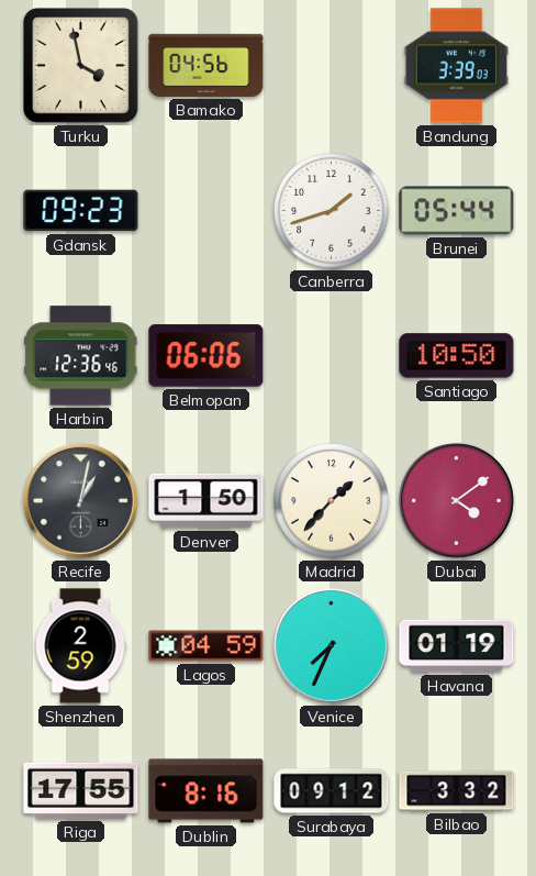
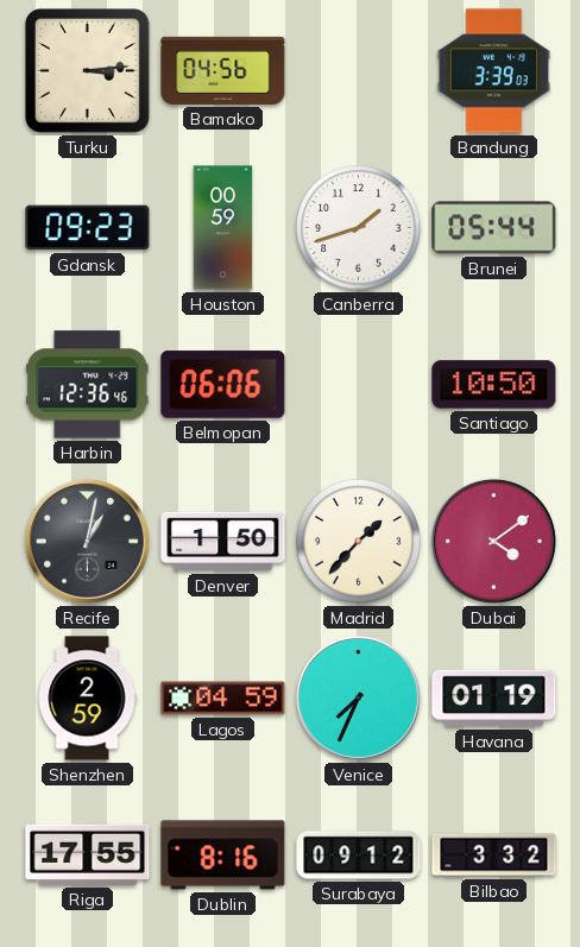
Turku: 3:58 -> 3:14
Houston: none -> 00:59
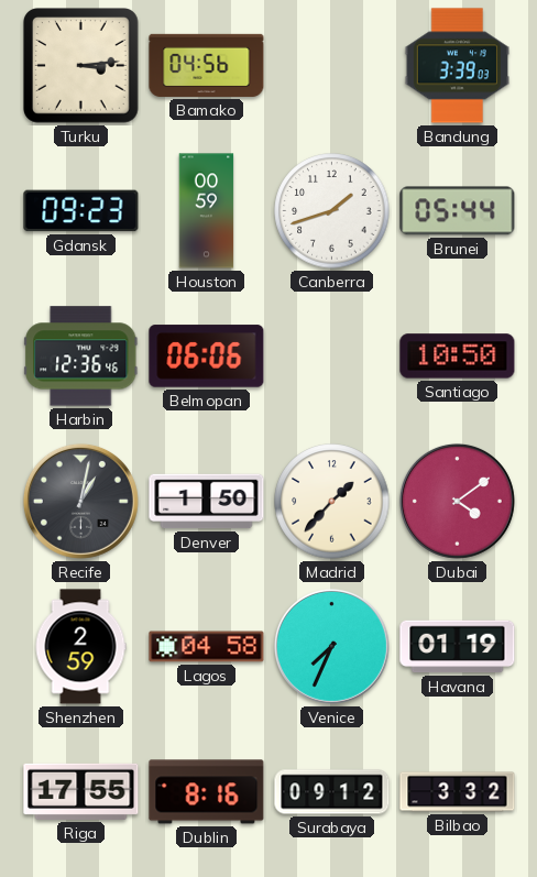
Lagos: 04:59 -> 04:58
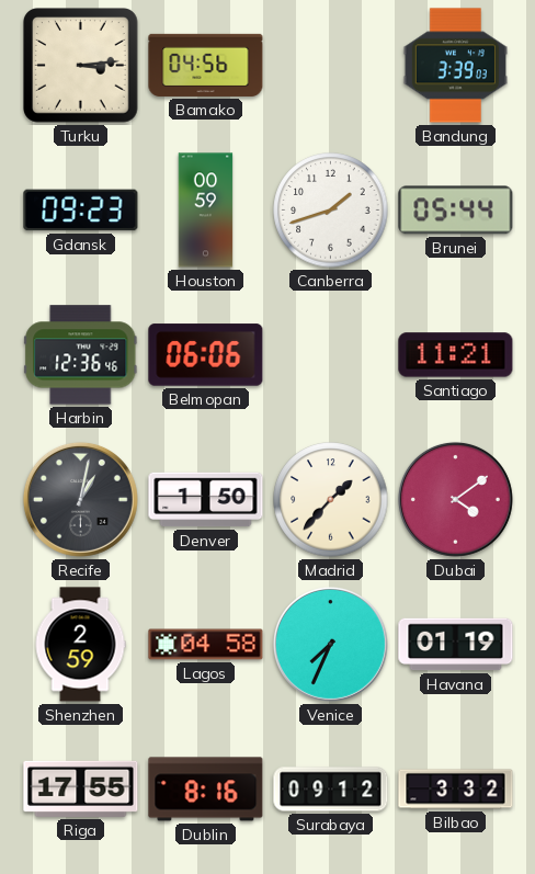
Santiago: 10:50 -> 11:21
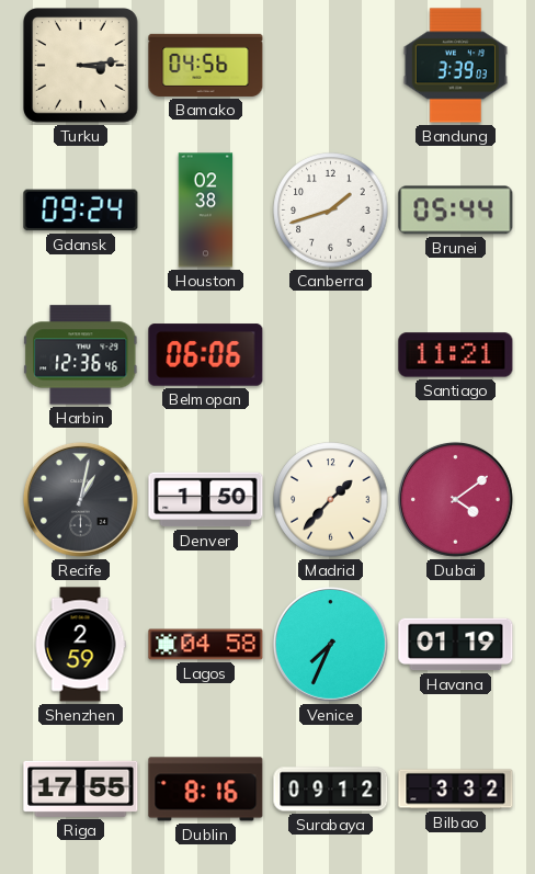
Gdansk: 09:23 -> 09:24
Houston: 00:59 -> 02:38
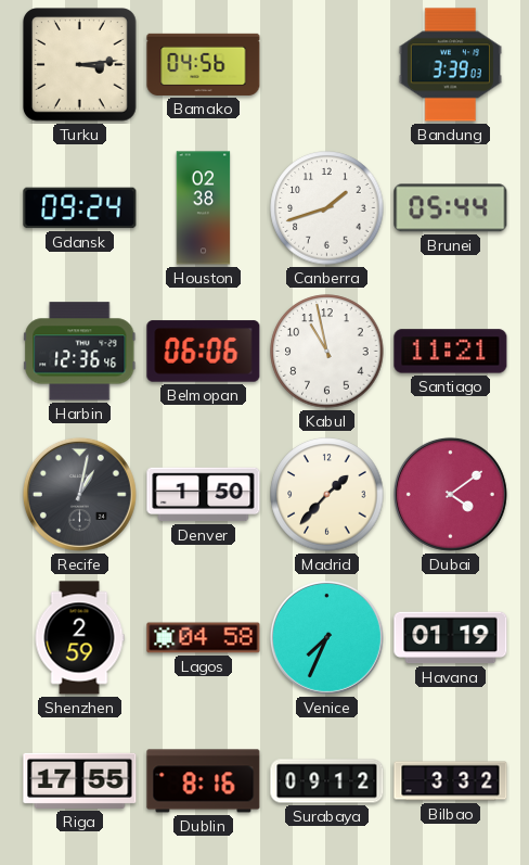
Kabul: none -> 10:58
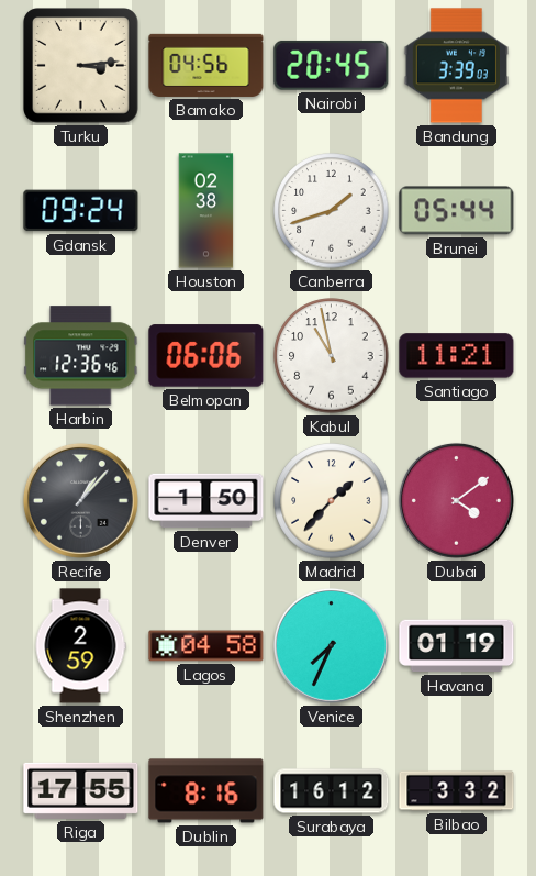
Nairobi: none -> 20:45
Recife: 1:02 -> 1:07
Surabaya: 09:12 -> 16:12
